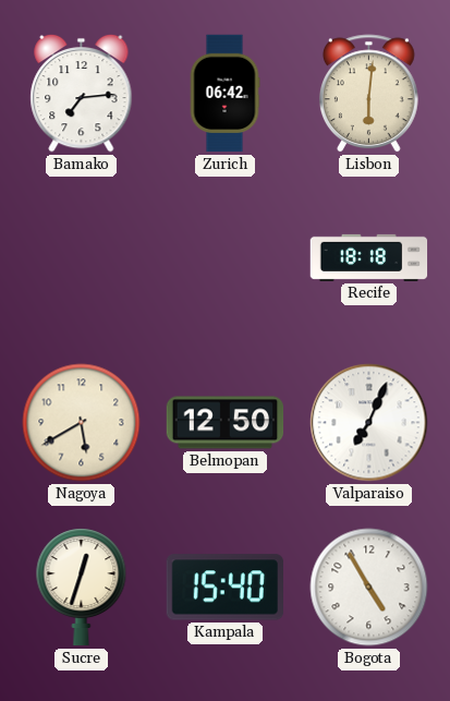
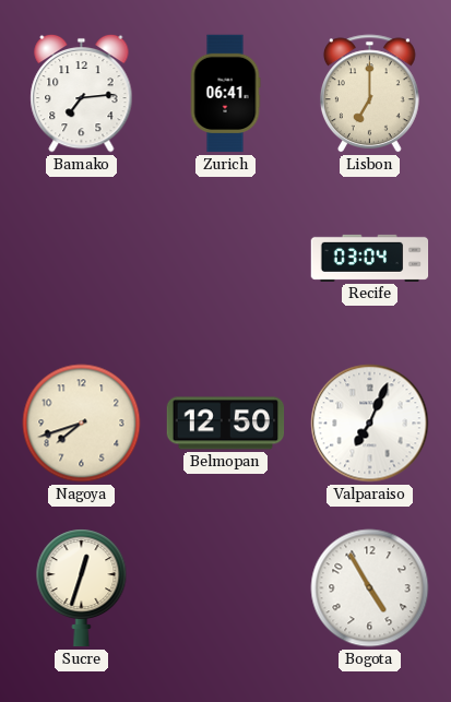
Zurich: 06:42 -> 06:41
Lisbon: 6:01 -> 7:00
Recife: 18:18 -> 03:04
Nagoya: 5:40 -> 7:42
Kampala: 15:40 -> none
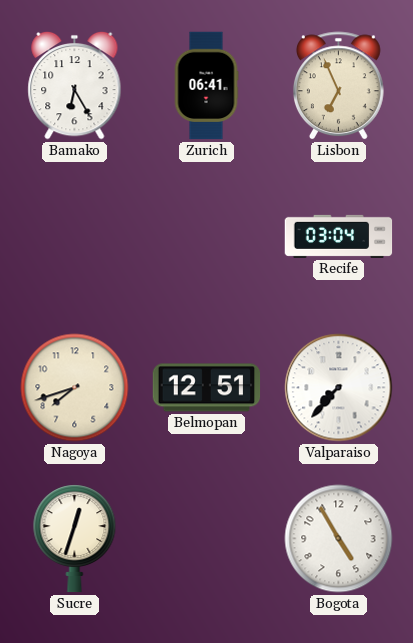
Bamako: 7:14 -> 6:25
Lisbon: 7:00 -> 6:56
Belmopan: 12:50 -> 12:51
Valparaiso: 7:04 -> 7:37
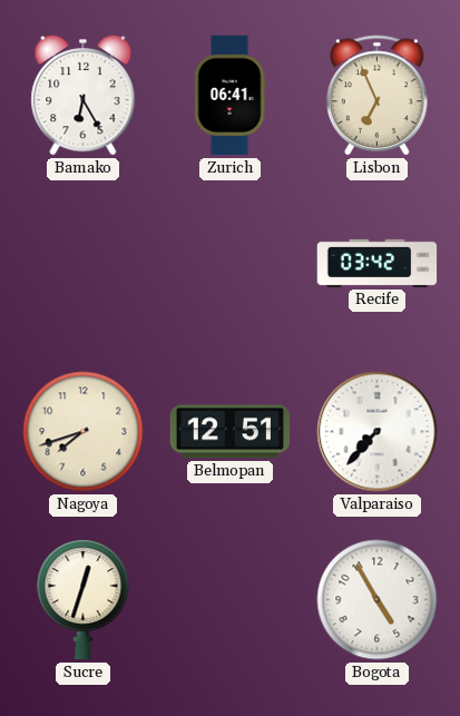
Recife: 03:04 -> 03:42
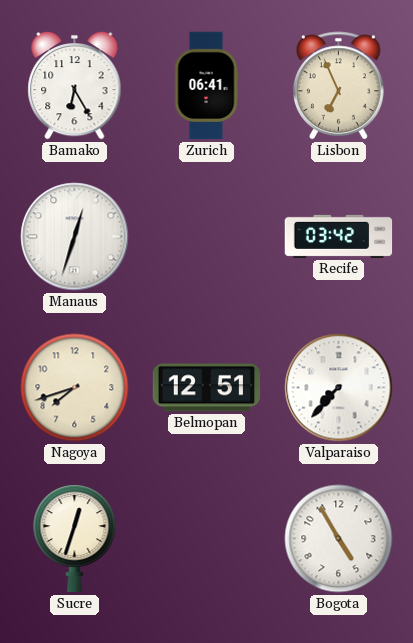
Manaus: none -> 12:33
